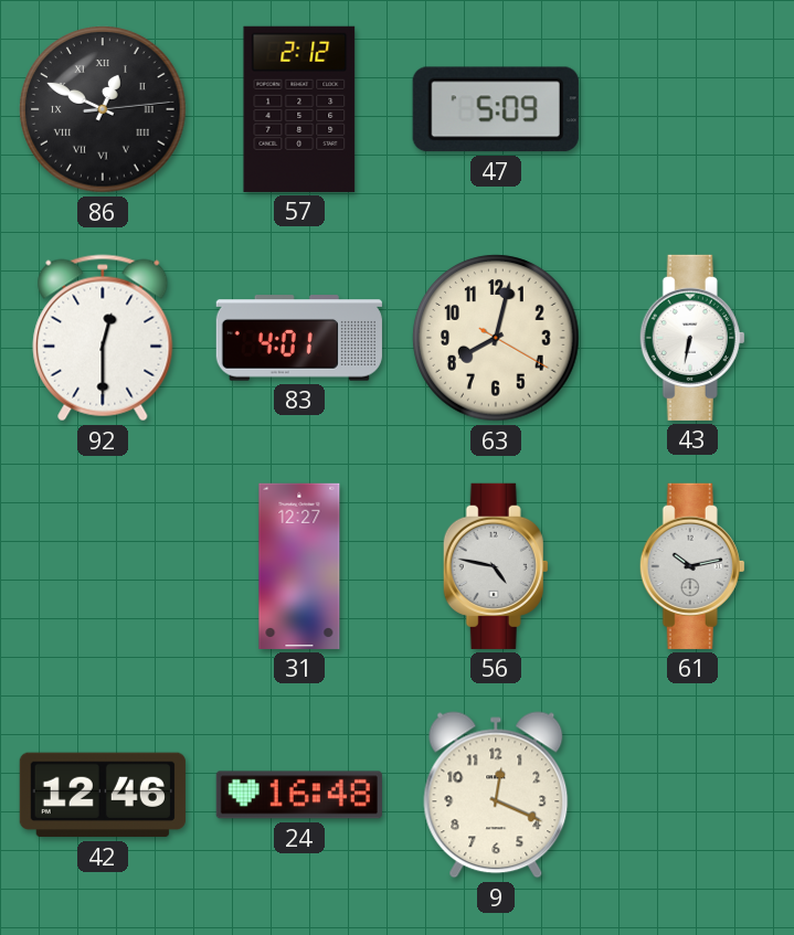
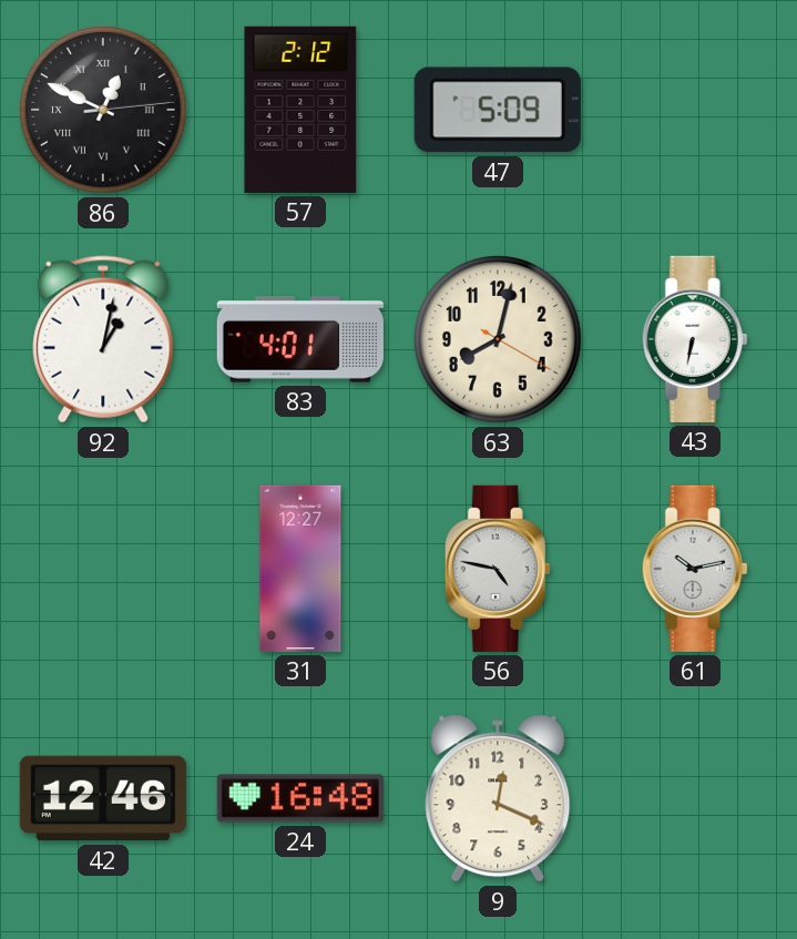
92: 12:30 -> 1:02
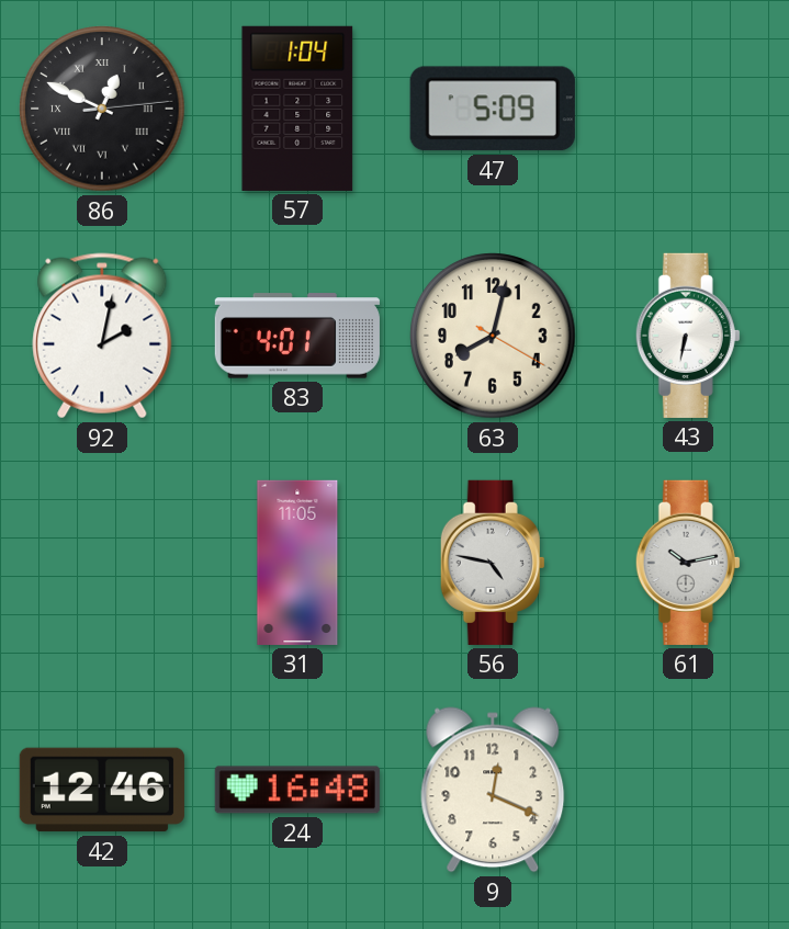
57: 2:12 -> 1:04
92: 1:02 -> 2:02
31: 12:27 -> 11:05
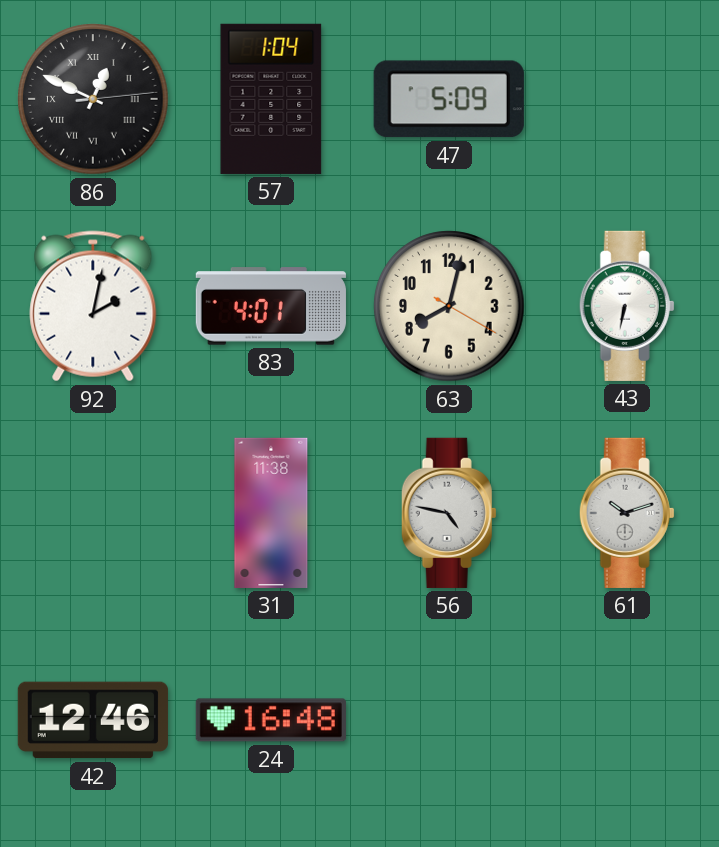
31: 11:05 -> 11:38
61: 10:13 -> 10:12
9: 12:19 -> none
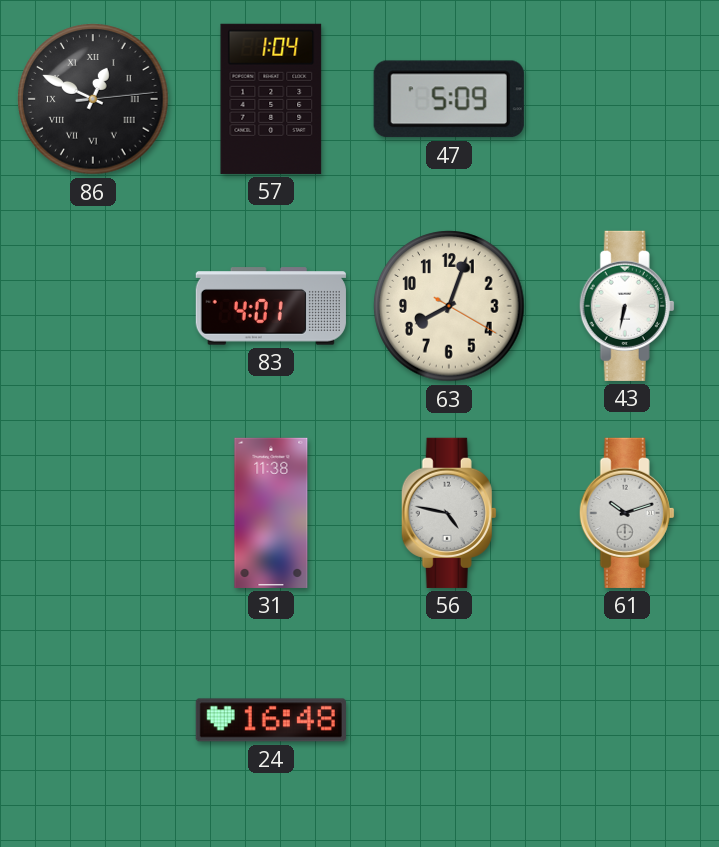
92: 2:02 -> none
63: 8:02 -> 8:03
42: 12:46 -> none
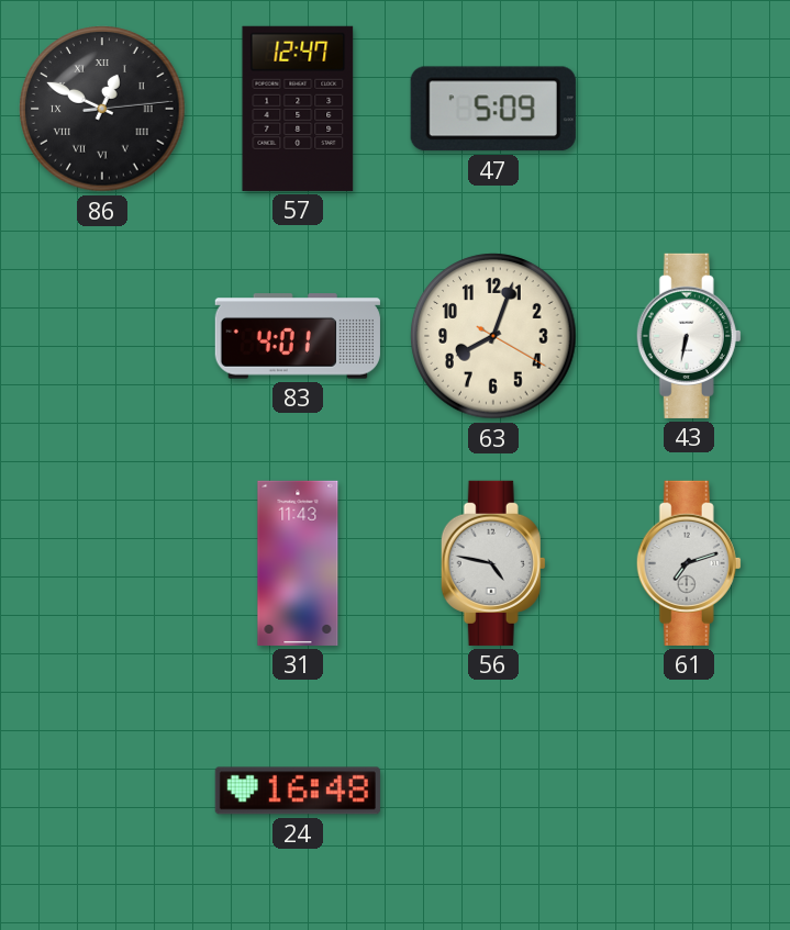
57: 1:04 -> 12:47
31: 11:38 -> 11:43
61: 10:12 -> 7:12
